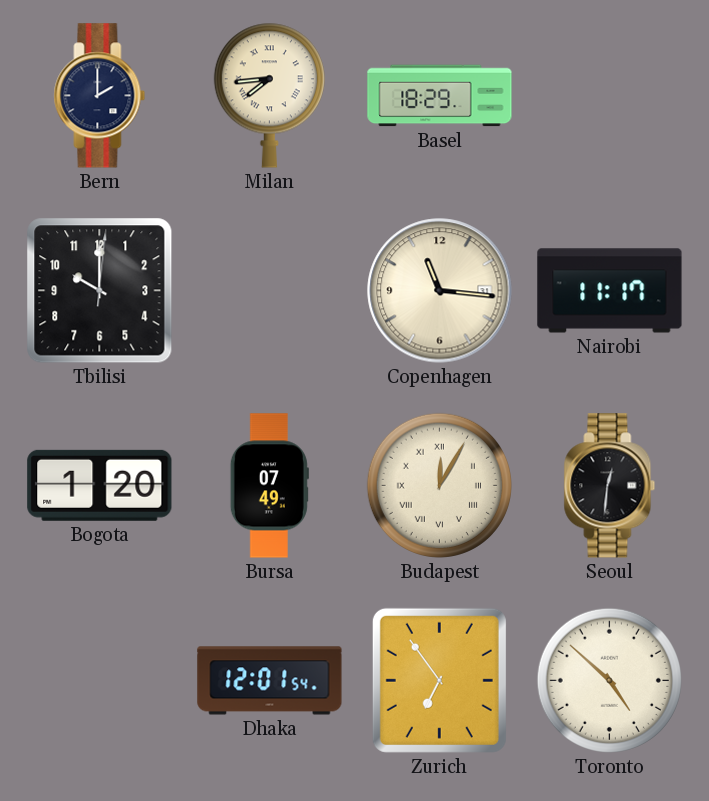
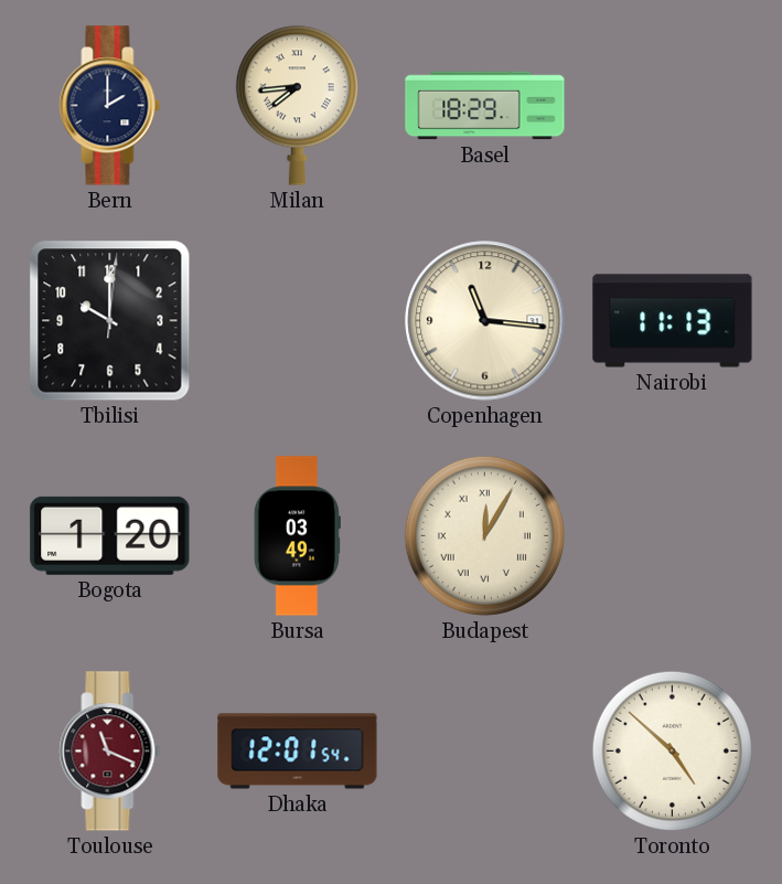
Nairobi: 11:17 -> 11:13
Bursa: 07:49 -> 03:49
Seoul: 12:31 -> none
Toulouse: none -> 11:19
Zurich: 6:54 -> none
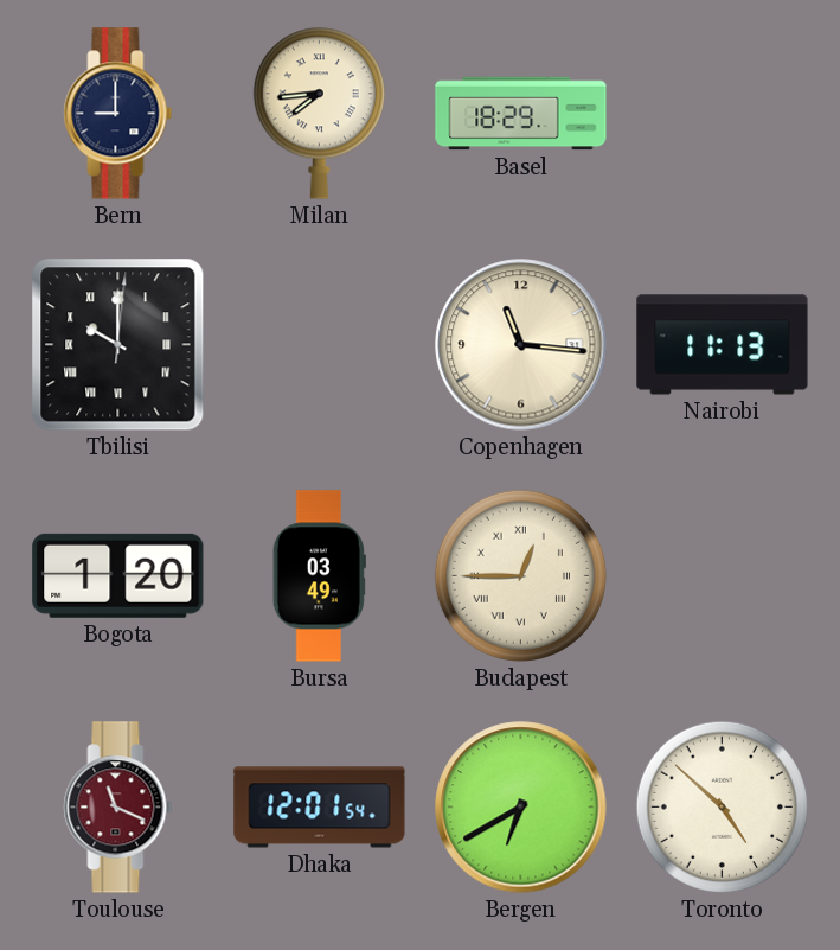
Bern: 2:00 -> 9:00
Tbilisi numerals: Arabic -> Roman
Budapest: 12:05 -> 12:45
Bergen: none -> 6:40
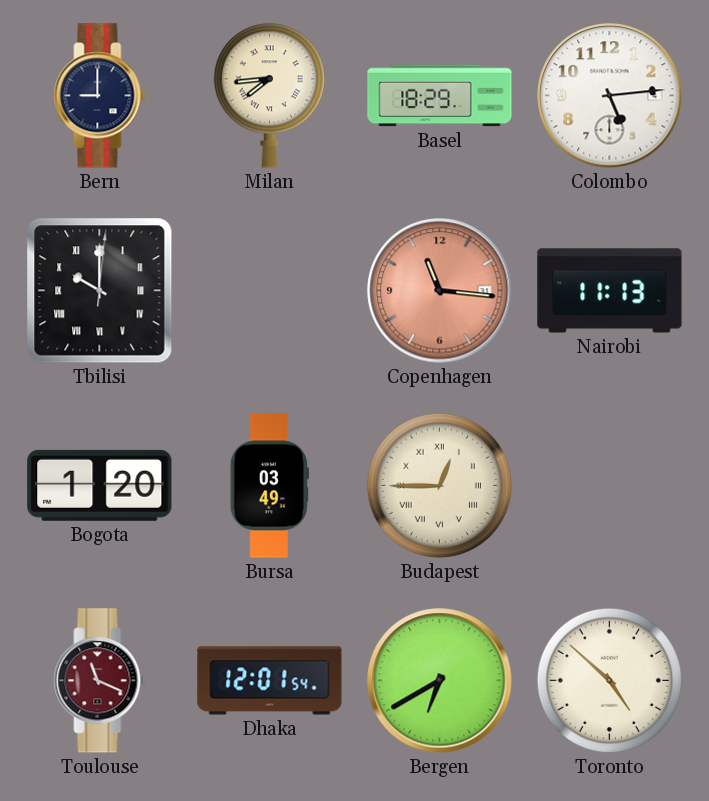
Colombo: none -> 5:14
Copenhagen dial: cream -> salmon
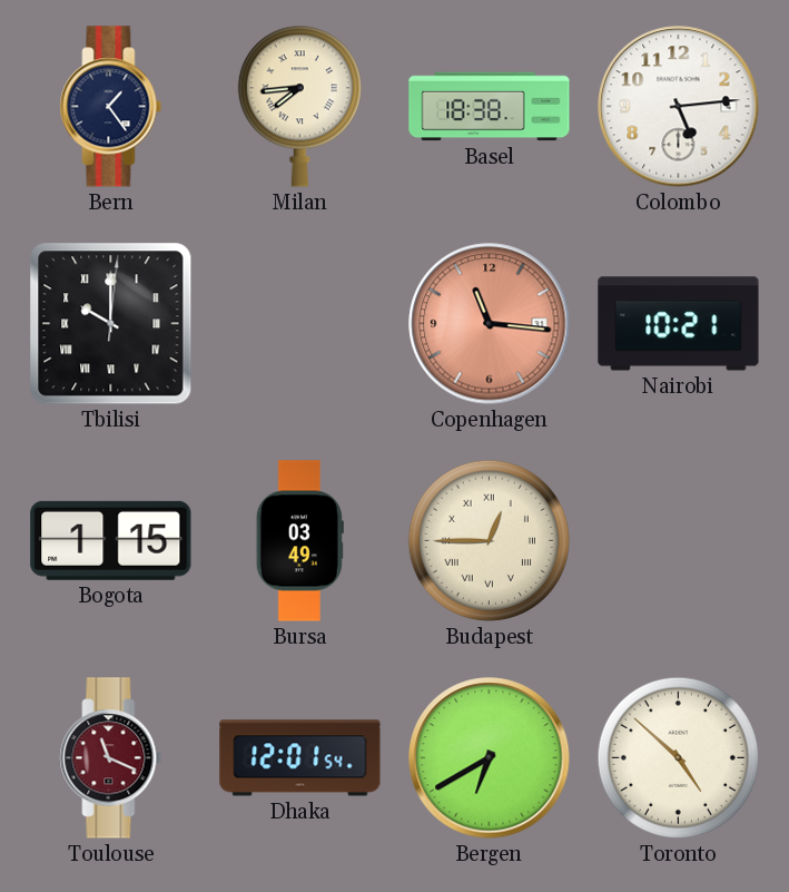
Bern: 9:00 -> 1:24
Basel: 18:29 -> 18:38
Nairobi: 11:13 -> 10:21
Bogota: 1:20 -> 1:15
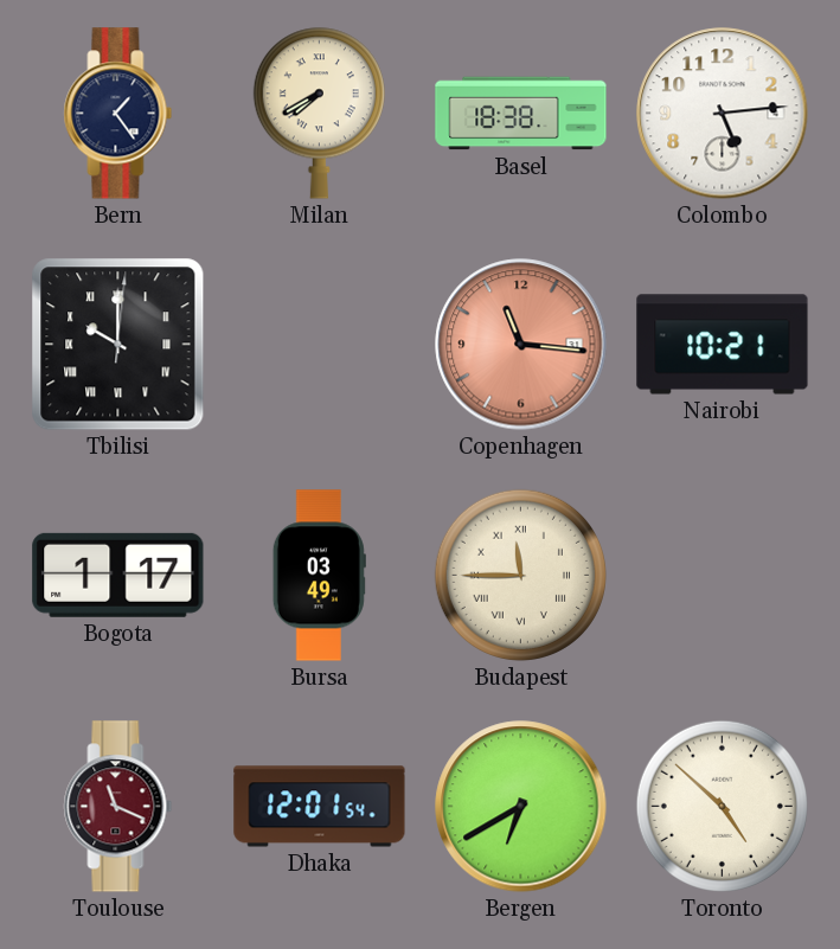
Milan: 7:44 -> 7:40
Bogota: 1:15 -> 1:17
Budapest: 12:45 -> 11:45
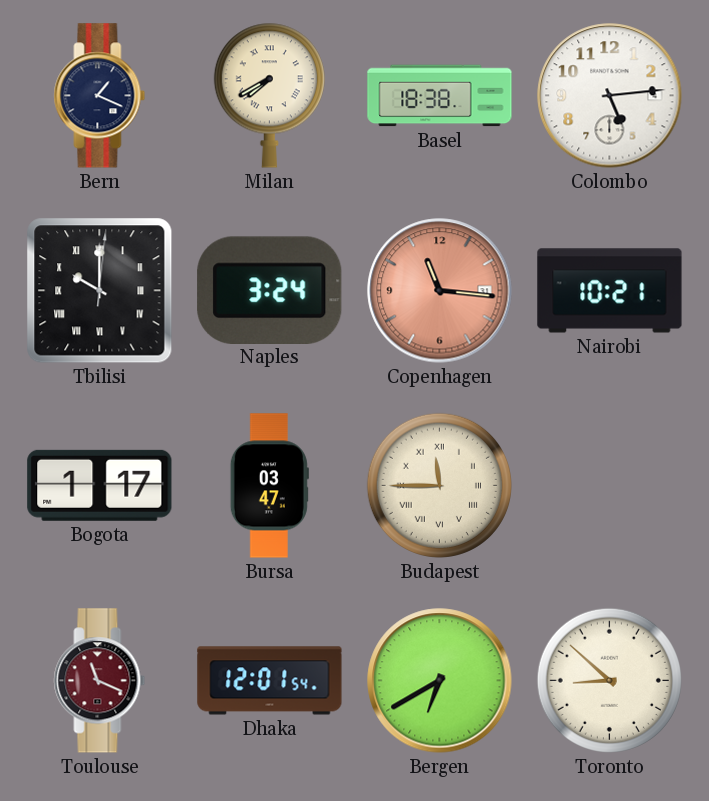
Bern: 1:24 -> 1:19
Naples: none -> 3:24
Bursa: 03:49 -> 03:47
Toronto: 4:52 -> 8:52
